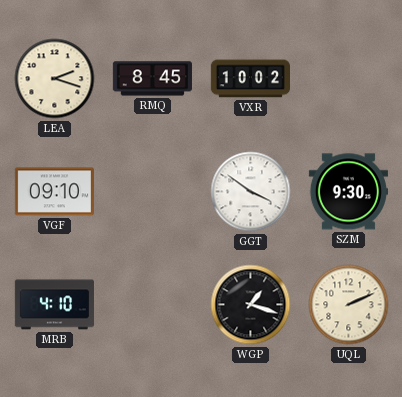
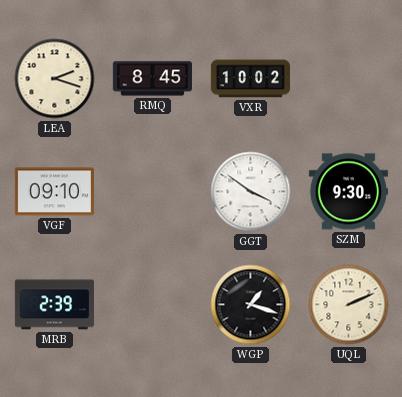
MRB: 4:10 -> 2:39
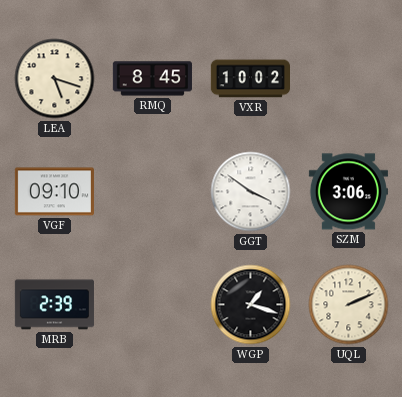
LEA: 2:18 -> 5:18
SZM: 9:30 -> 3:06
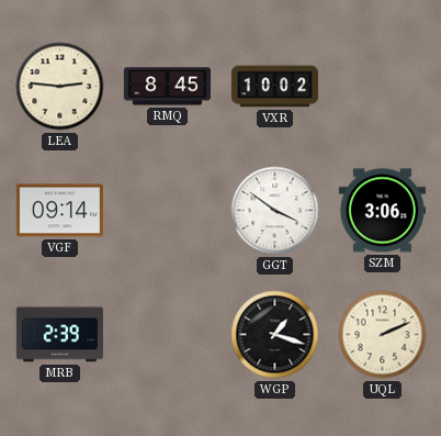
LEA: 5:18 -> 2:46
VGF: 09:10 -> 09:14
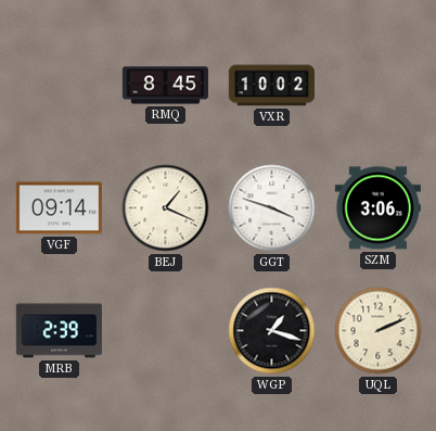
LEA: 2:46 -> none
BEJ: none -> 1:19
GGT: 3:51 -> 3:48
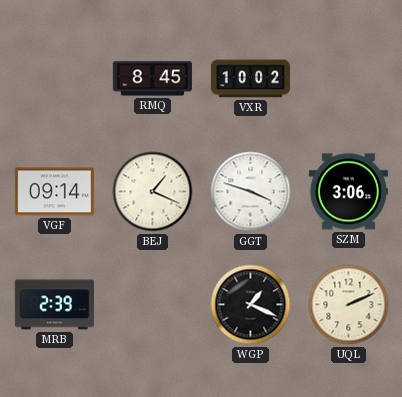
WGP: 1:18 -> 1:19
